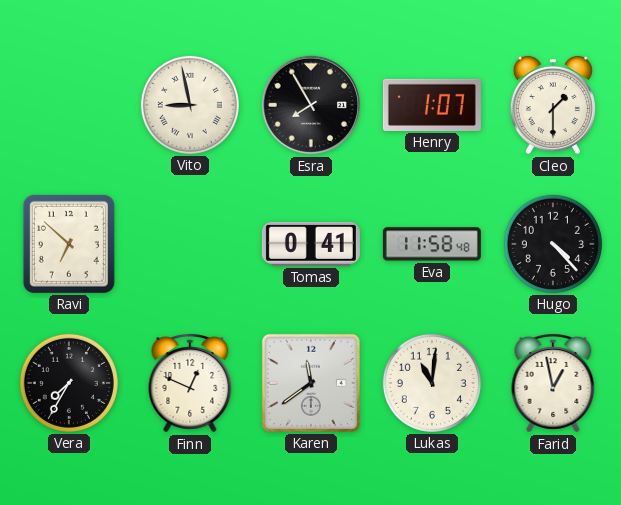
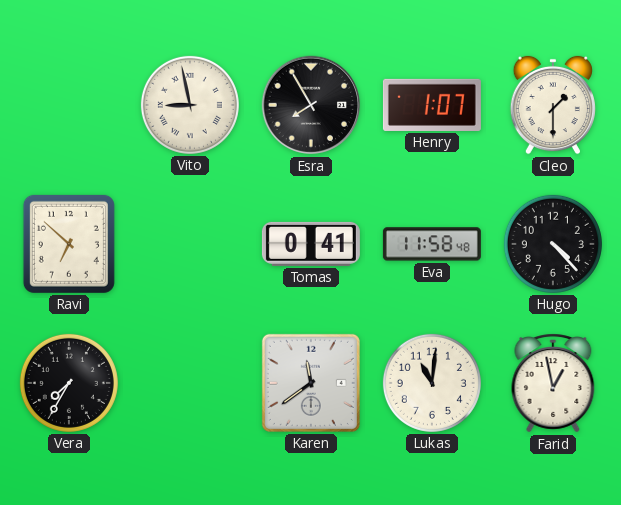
Finn: 12:49 -> none
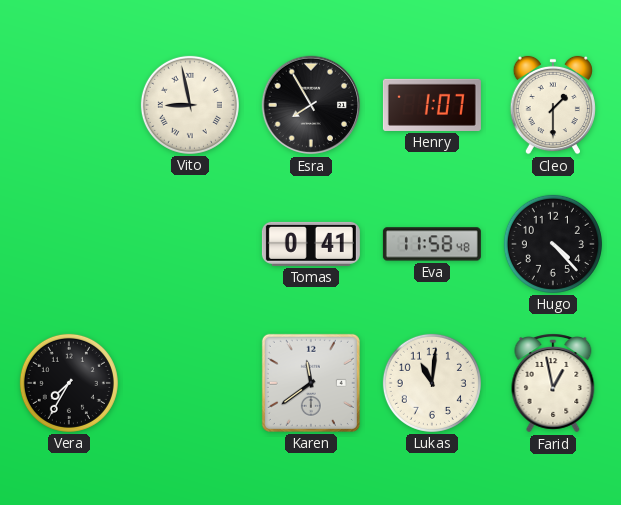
Ravi: 6:52 -> none
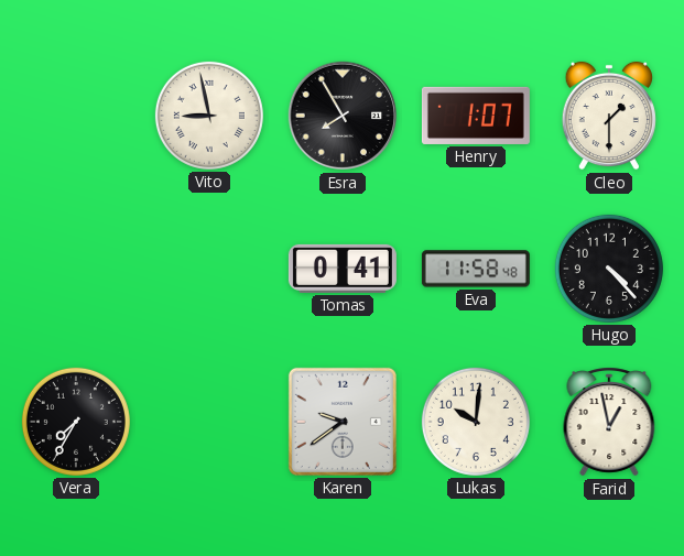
Karen: 11:39 -> 9:39
Lukas: 11:01 -> 10:01
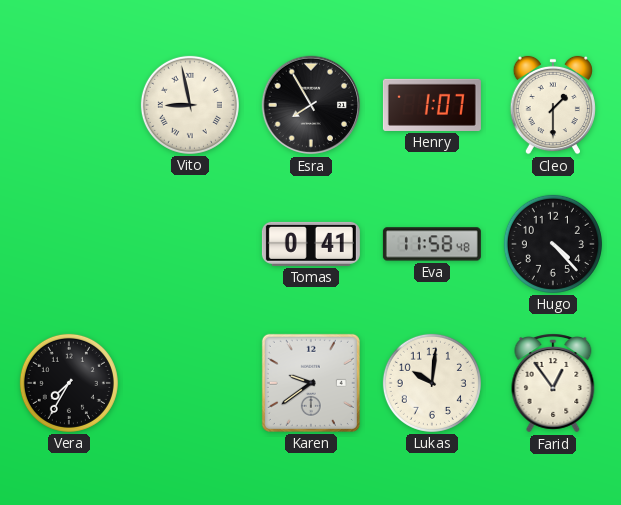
Farid: 12:58 -> 12:54
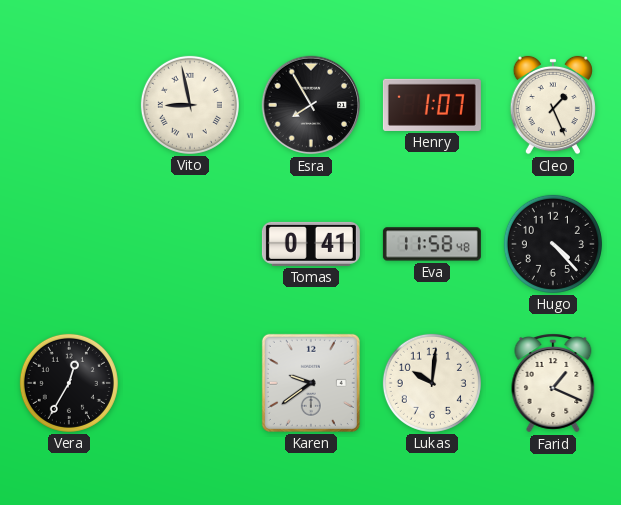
Cleo: 1:30 -> 1:26
Vera: 7:35 -> 12:35
Farid: 12:54 -> 1:19
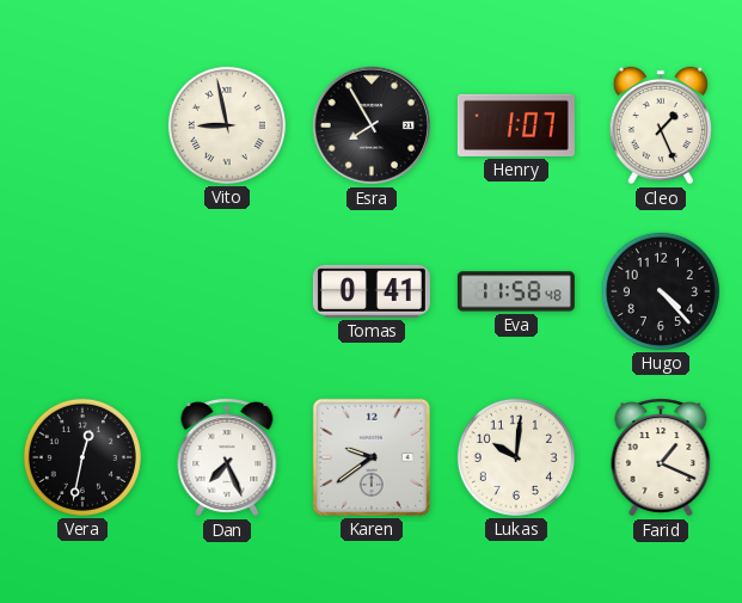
Vera: 12:35 -> 12:32
Dan: none -> 7:26
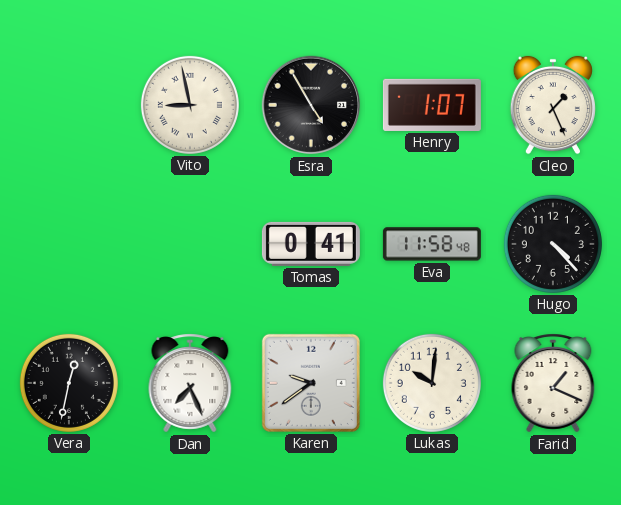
Esra: 7:55 -> 4:55
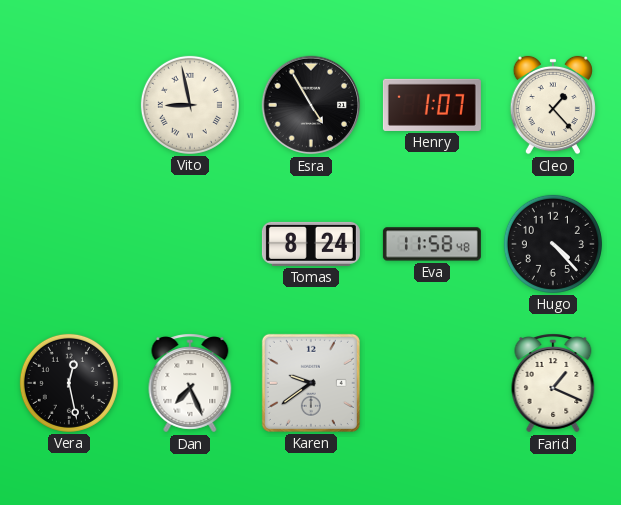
Cleo: 1:26 -> 1:23
Tomas: 0:41 -> 8:24
Vera: 12:32 -> 12:28
Lukas: 10:01 -> none
